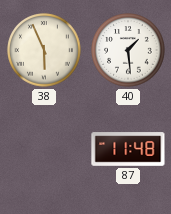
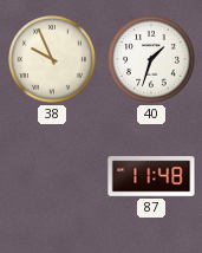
38: 5:56 -> 9:56
40: 1:29 -> 1:33
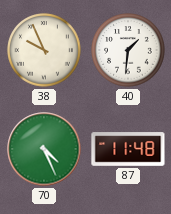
40: 1:33 -> 1:31
70: none -> 4:26
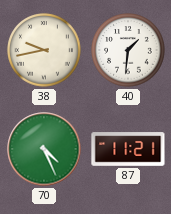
38: 9:56 -> 9:43
87: 11:48 -> 11:21
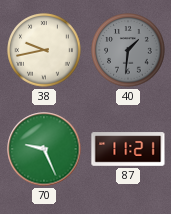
40 dial: white -> grey
70: 4:26 -> 9:26
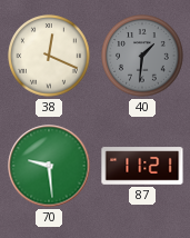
38: 9:43 -> 12:19
70: 9:26 -> 9:29
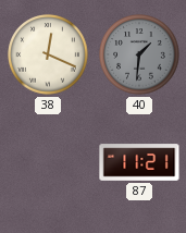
70: 9:29 -> none
